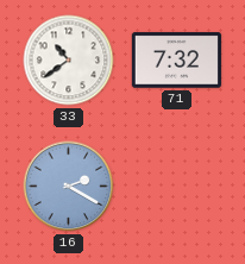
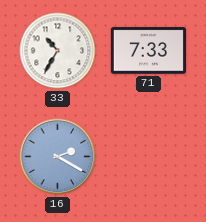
33: 10:39 -> 10:35
71: 7:32 -> 7:33
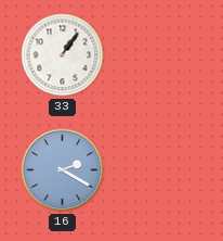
33: 10:35 -> 1:06
71: 7:33 -> none
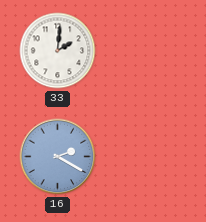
33: 1:06 -> 2:01
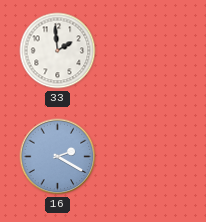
33: 2:01 -> 1:59
